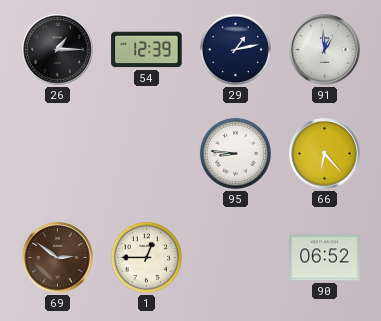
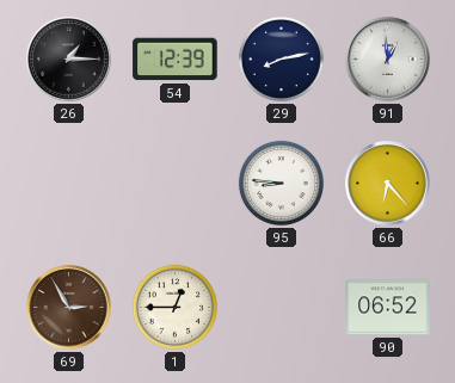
29: 1:13 -> 8:13
69: 2:51 -> 2:55
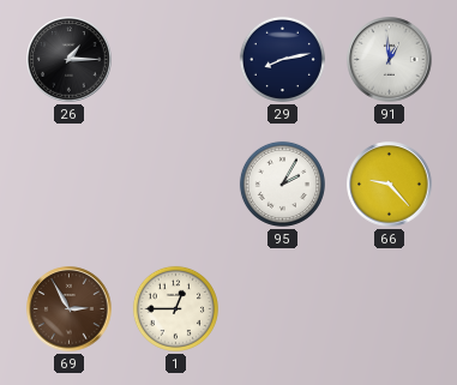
54: 12:39 -> none
95: 8:46 -> 2:05
66: 6:23 -> 9:23
90: 06:52 -> none
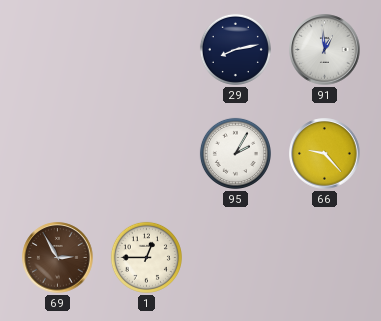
26: 1:15 -> none
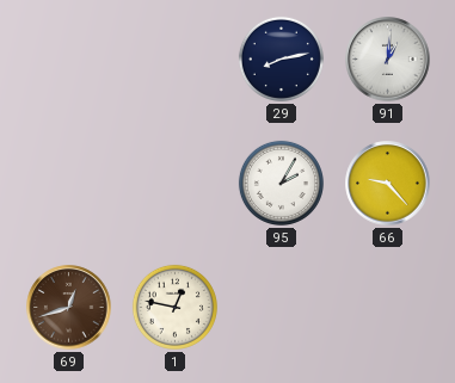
91: 12:59 -> 1:01
69: 2:55 -> 12:42
1: 12:45 -> 12:47
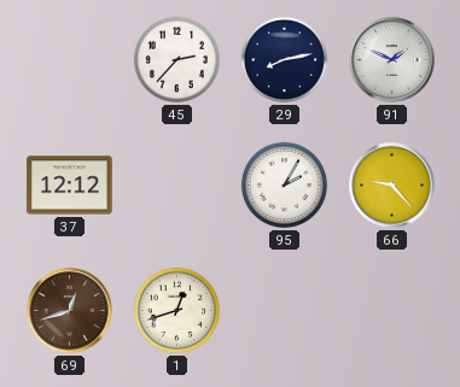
45: none -> 2:37
91: 1:01 -> 1:49
37: none -> 12:12
1: 12:47 -> 12:42
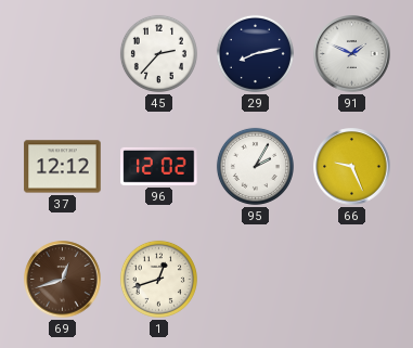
96: none -> 12:02
66: 9:23 -> 9:26
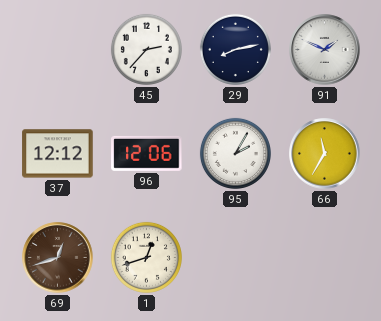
96: 12:02 -> 12:06
66: 9:26 -> 11:35
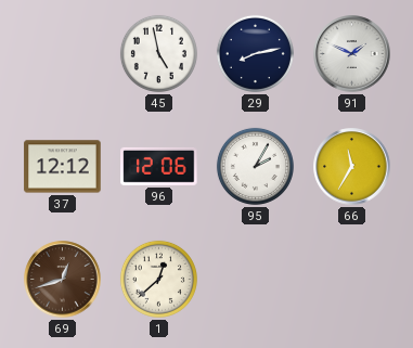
45: 2:37 -> 4:58
1: 12:42 -> 12:38
